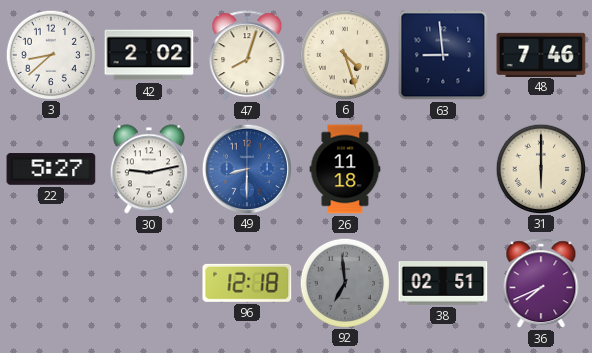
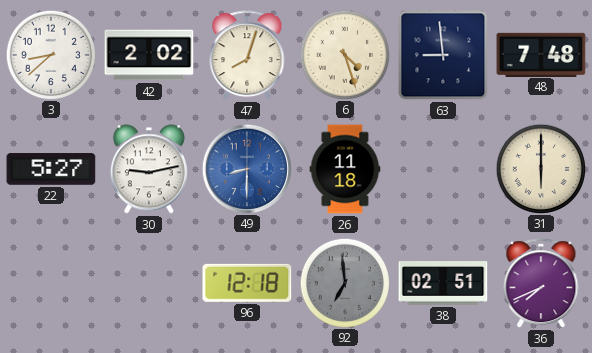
48: 7:46 -> 7:48
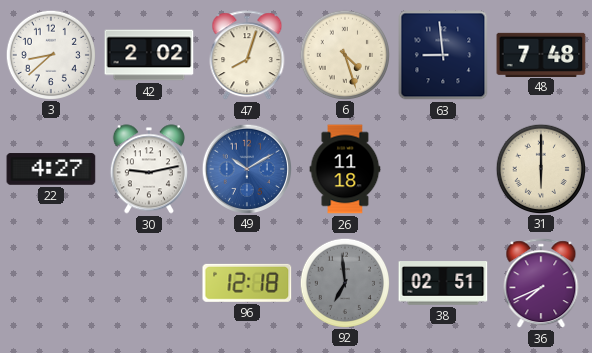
22: 5:27 -> 4:27
49: 8:30 -> 10:10
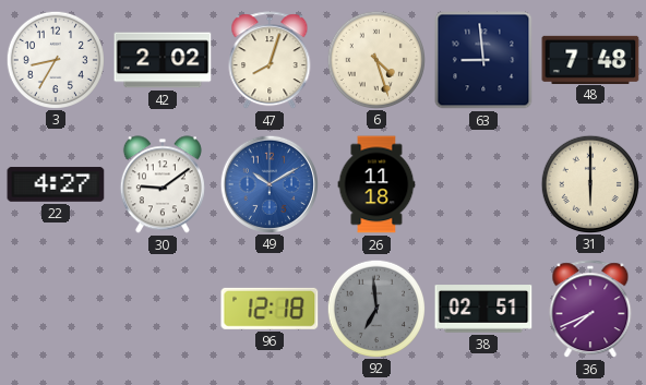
3: 8:38 -> 8:35
30: 9:13 -> 9:09
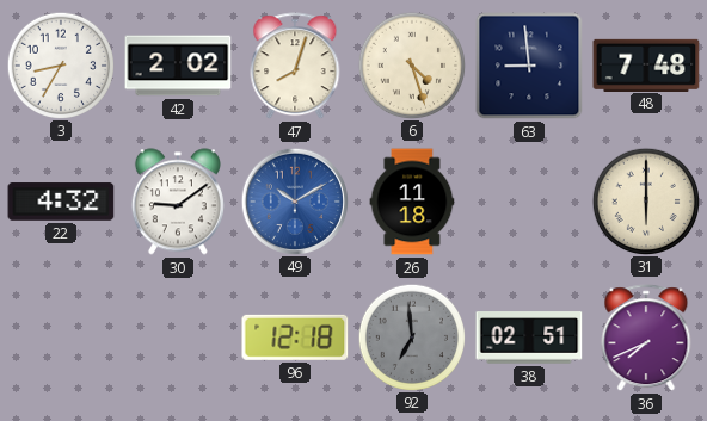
22: 4:27 -> 4:32
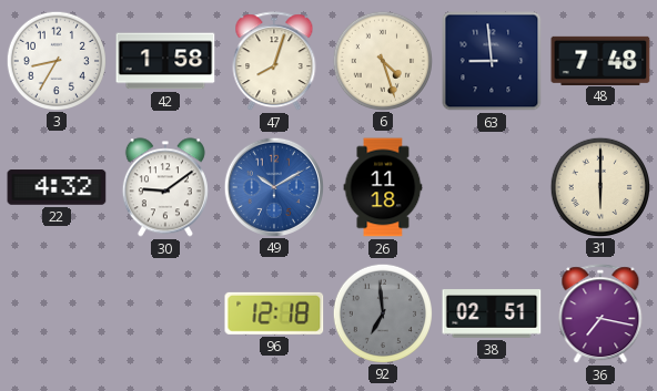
42: 2:02 -> 1:58
36: 7:41 -> 7:17
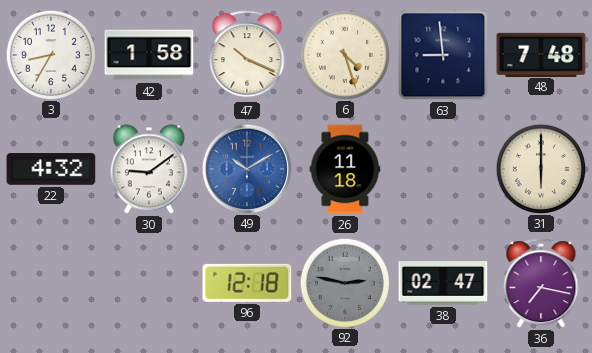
47: 8:03 -> 10:19
92: 6:59 -> 2:47
38: 02:51 -> 02:47
